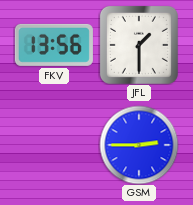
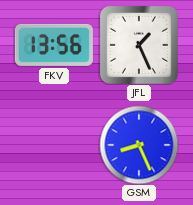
JFL: 1:30 -> 1:26
GSM: 2:45 -> 8:26
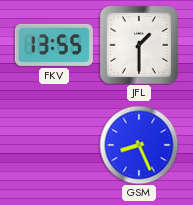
FKV: 13:56 -> 13:55
JFL: 1:26 -> 1:30
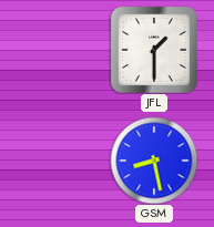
FKV: 13:55 -> none
GSM: 8:26 -> 8:28
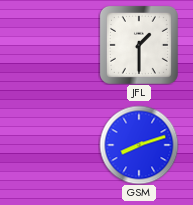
GSM: 8:28 -> 8:12
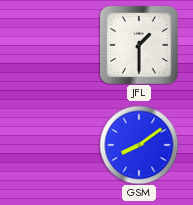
GSM: 8:12 -> 8:09
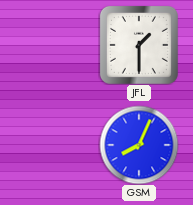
GSM: 8:09 -> 8:04
